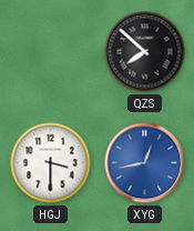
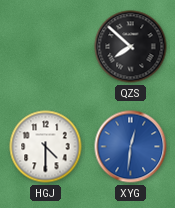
HGJ: 3:30 -> 4:30
XYG: 12:43 -> 12:31
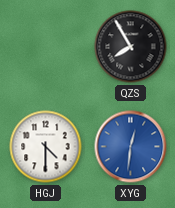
QZS: 7:52 -> 7:55
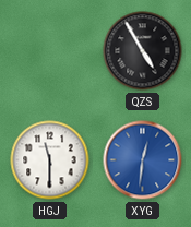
QZS: 7:55 -> 4:55
HGJ: 4:30 -> 11:30
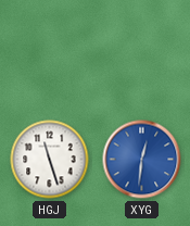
QZS: 4:55 -> none
HGJ: 11:30 -> 11:27
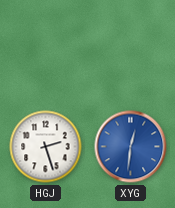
HGJ: 11:27 -> 2:27
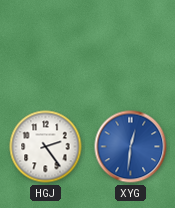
HGJ: 2:27 -> 2:24
